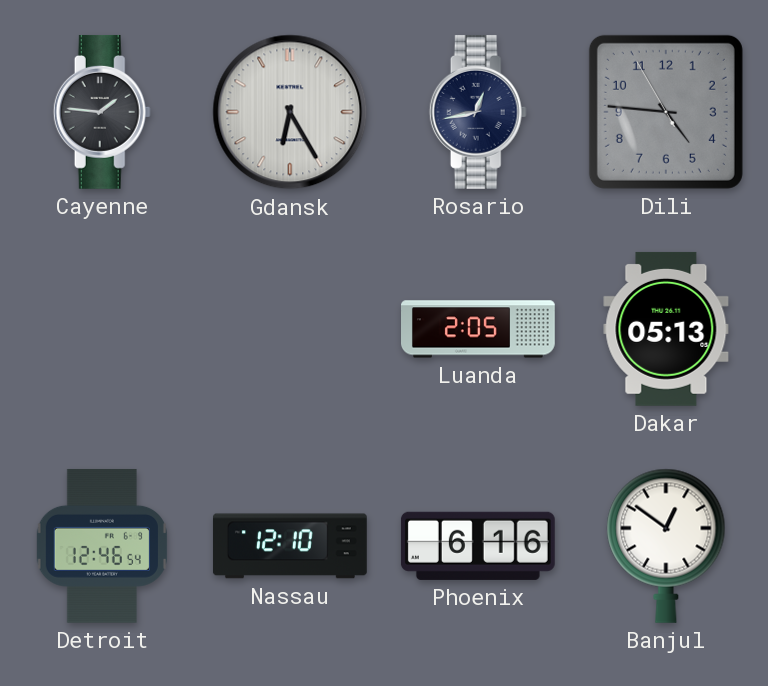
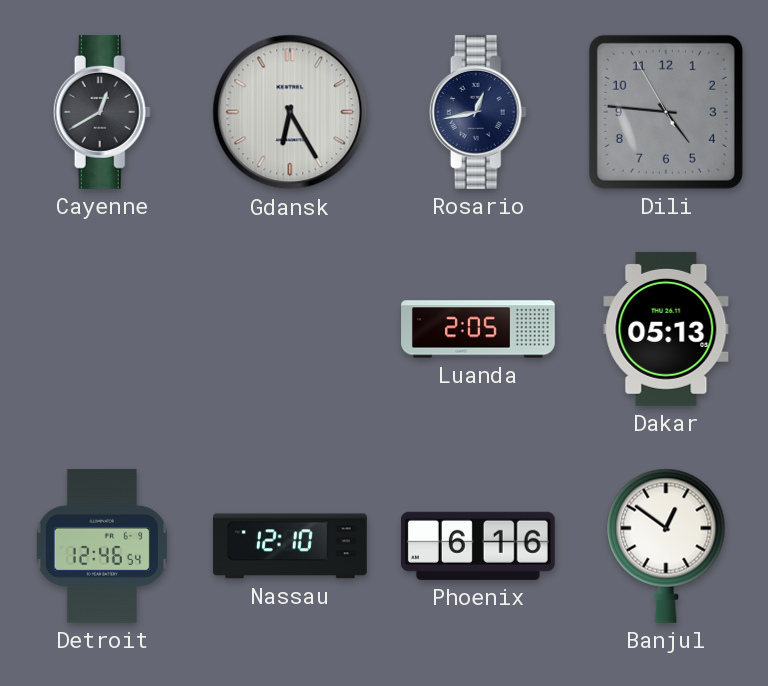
Cayenne: 1:46 -> 12:40
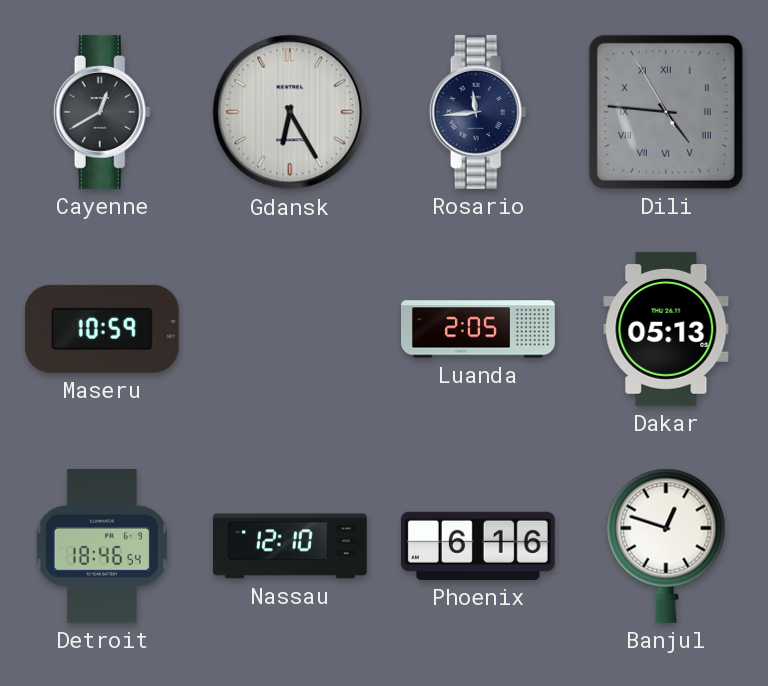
Rosario: 12:43 -> 11:44
Dili numerals: Arabic -> Roman
Maseru: none -> 10:59
Detroit: 12:46 -> 18:46
Banjul: 12:51 -> 12:48
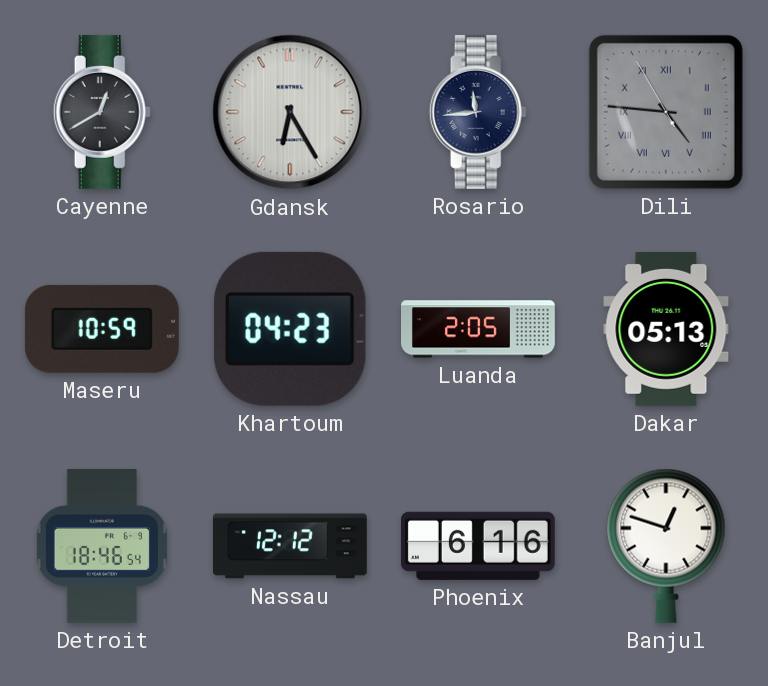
Khartoum: none -> 04:23
Nassau: 12:10 -> 12:12
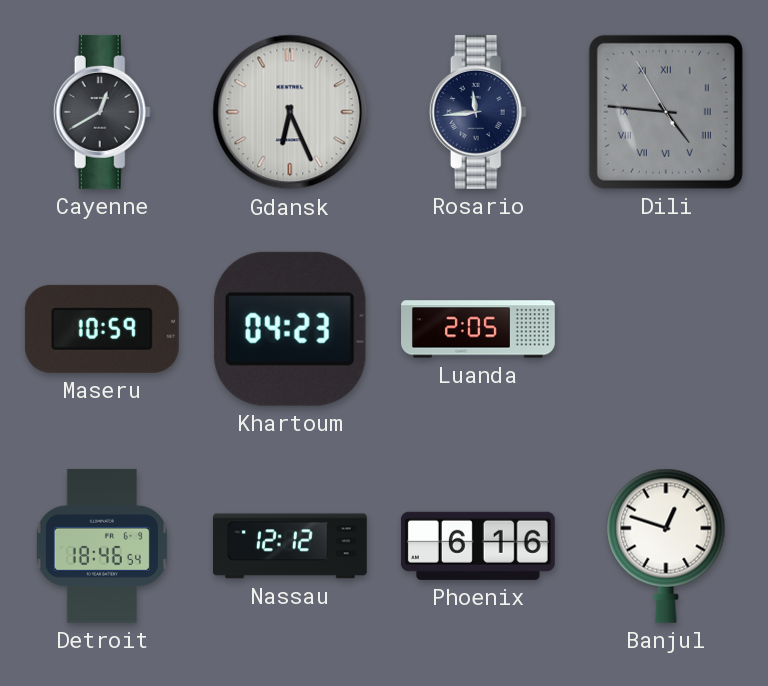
Gdansk: 6:25 -> 6:26
Dakar: 05:13 -> none
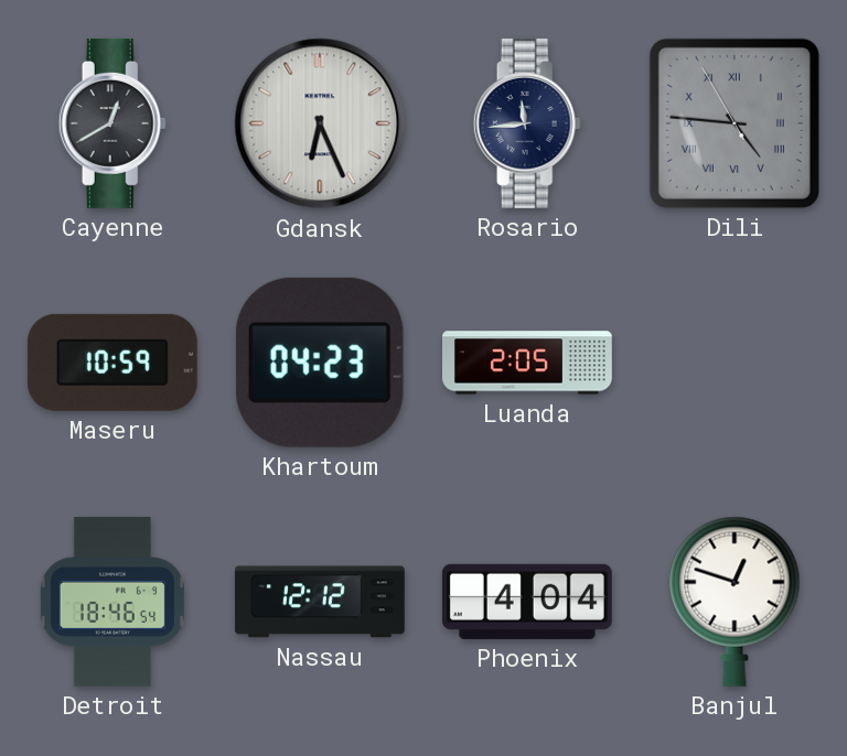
Phoenix: 6:16 -> 4:04
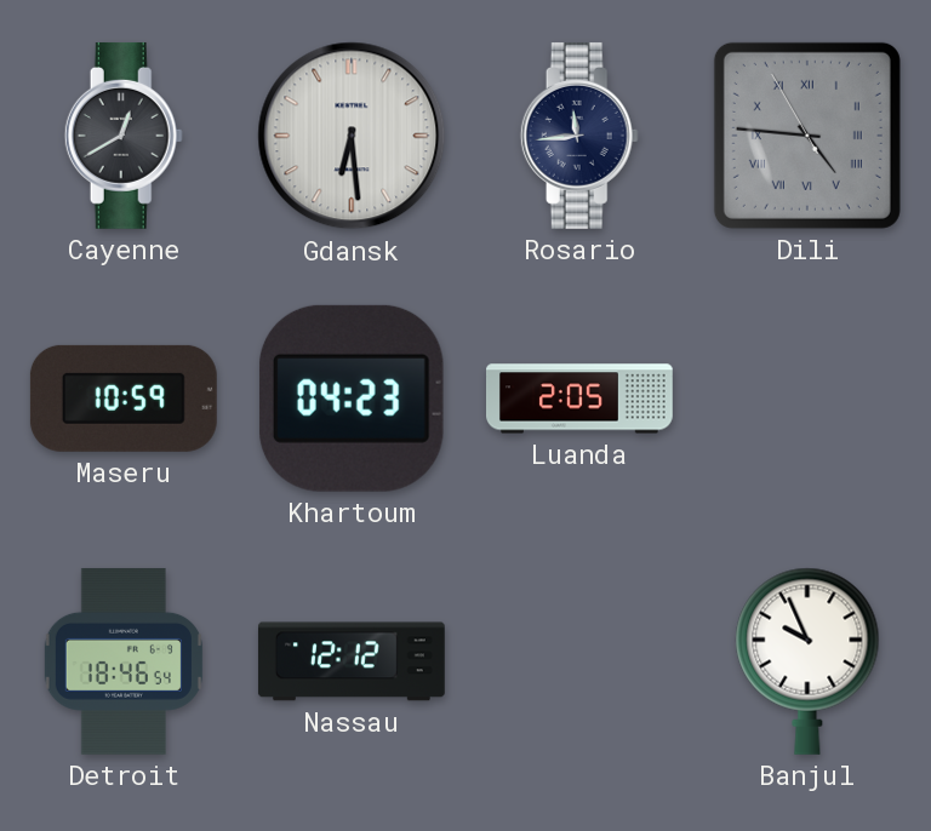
Gdansk: 6:26 -> 6:29
Phoenix: 4:04 -> none
Banjul: 12:48 -> 9:56
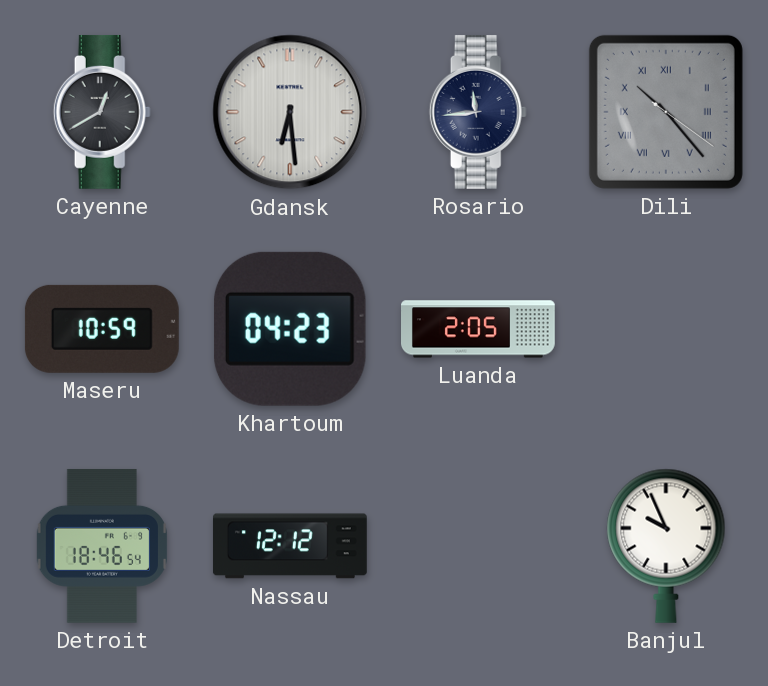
Dili: 4:45 -> 10:23
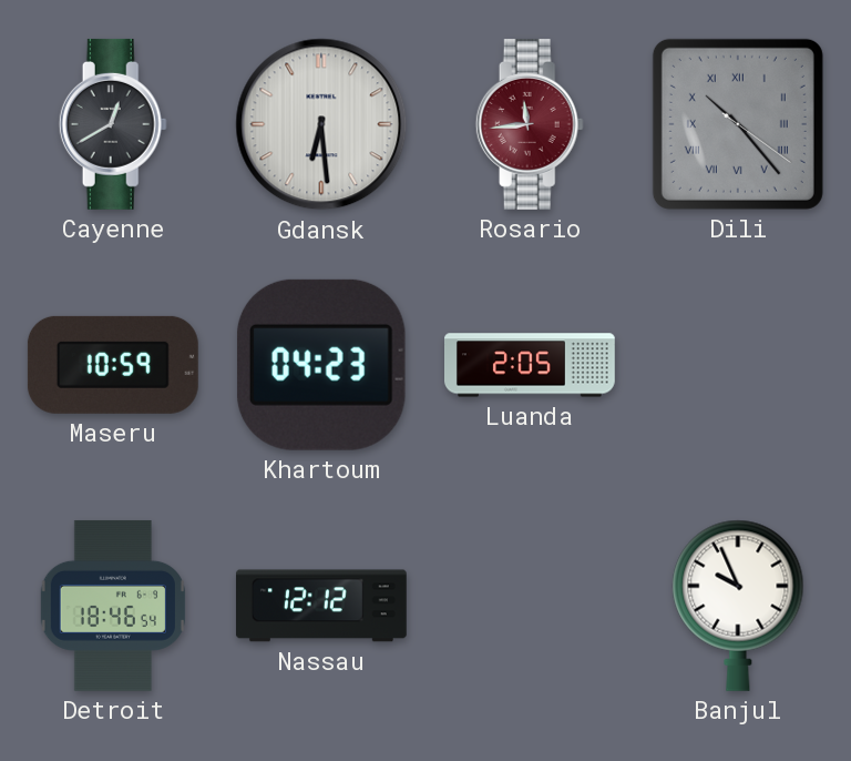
Rosario dial: navy -> burgundy
